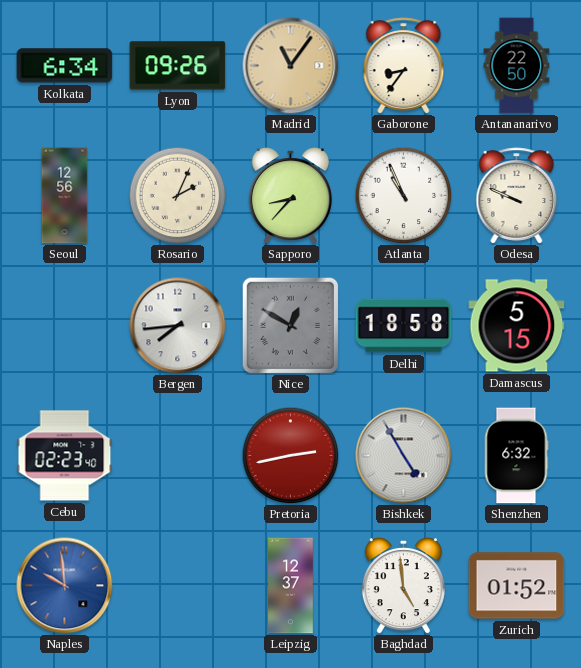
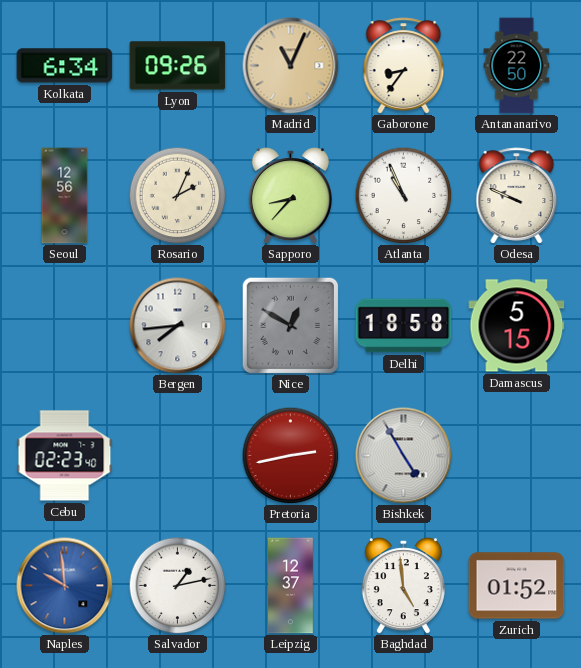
Madrid: 11:06 -> 11:04
Shenzhen: 6:32 -> none
Salvador: none -> 1:13
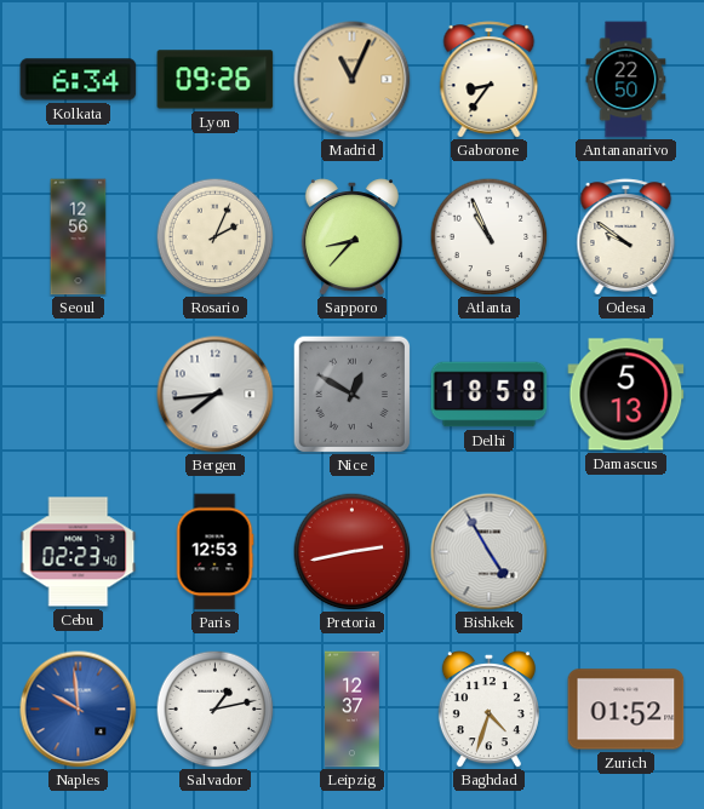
Odesa: 9:49 -> 9:51
Damascus: 5:15 -> 5:13
Paris: none -> 12:53
Baghdad: 4:59 -> 4:33
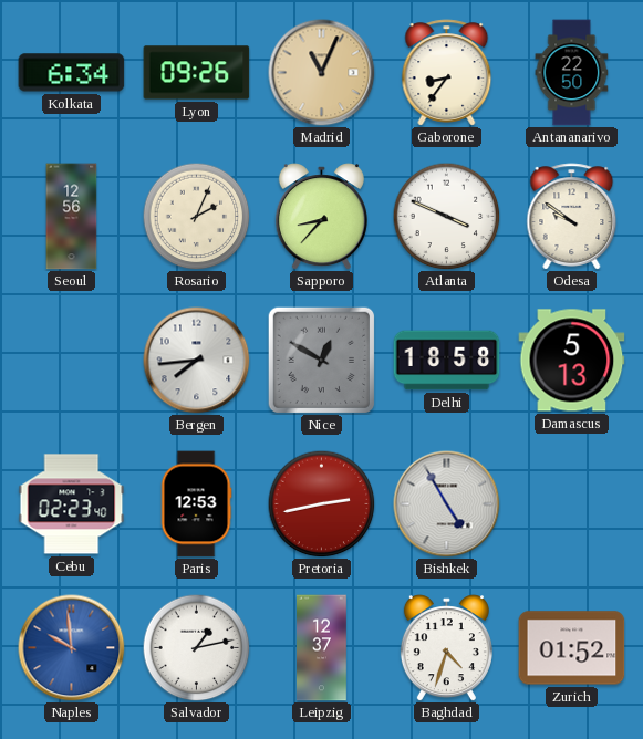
Atlanta: 10:56 -> 3:49
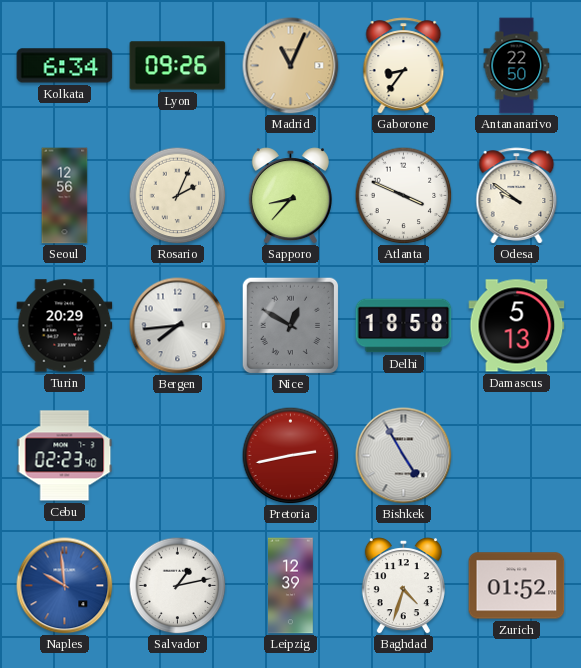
Turin: none -> 20:29
Paris: 12:53 -> none
Leipzig: 12:37 -> 12:39
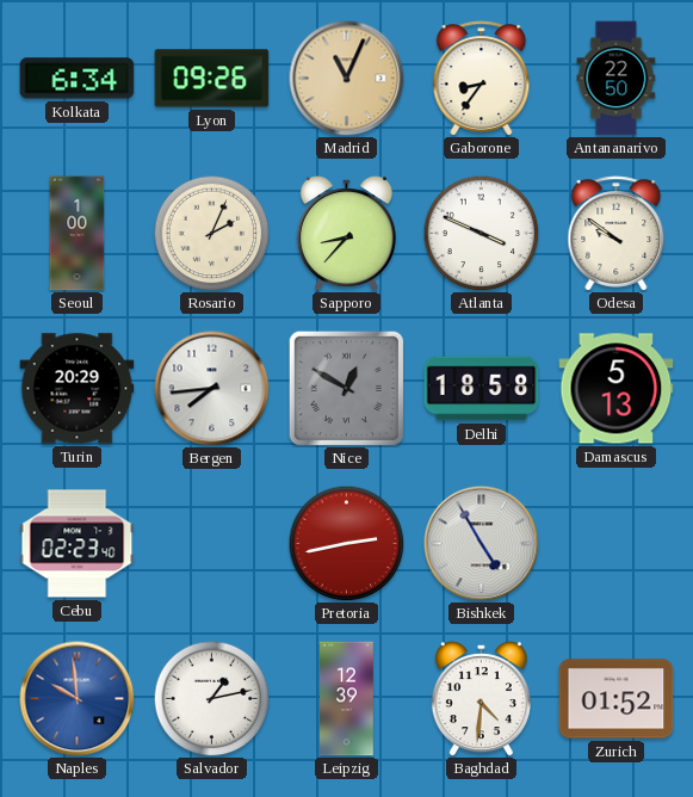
Seoul: 12:56 -> 1:00
Baghdad: 4:33 -> 4:31
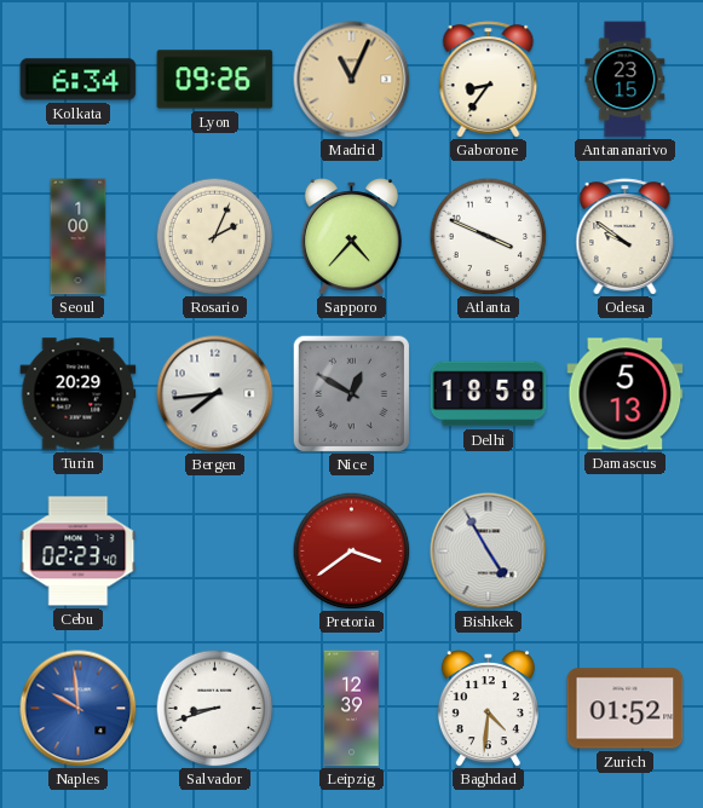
Antananarivo: 22:50 -> 23:15
Sapporo: 8:37 -> 4:37
Pretoria: 2:43 -> 3:39
Salvador: 1:13 -> 8:42
